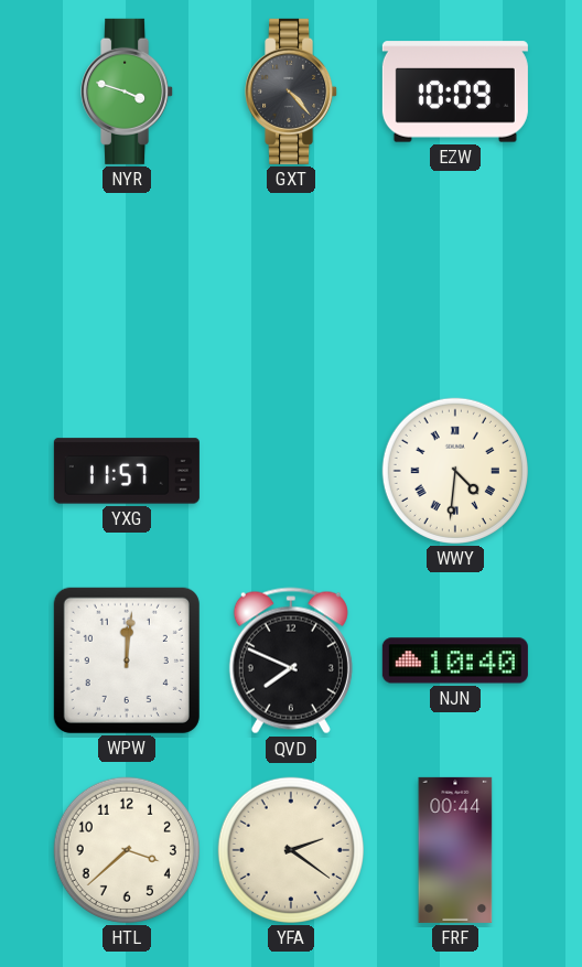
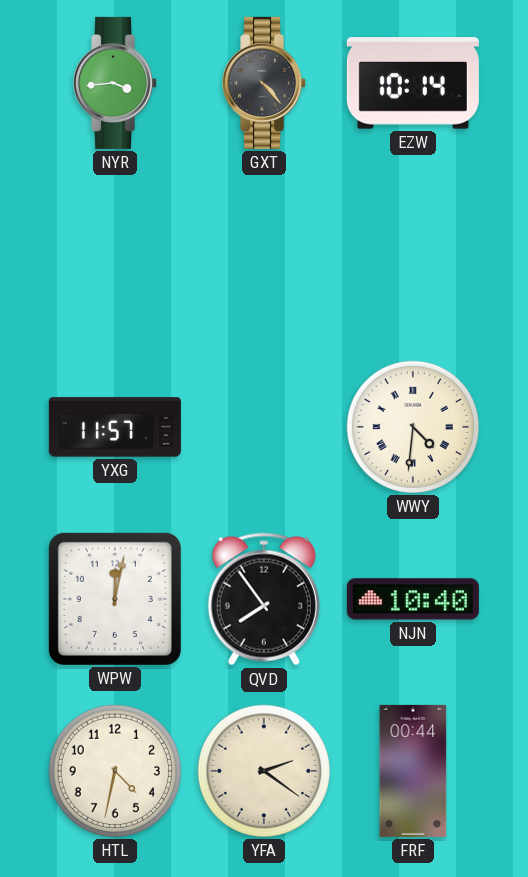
NYR: 3:48 -> 3:44
EZW: 10:09 -> 10:14
WPW: 12:01 -> 12:02
QVD: 7:49 -> 7:54
HTL: 3:38 -> 4:32
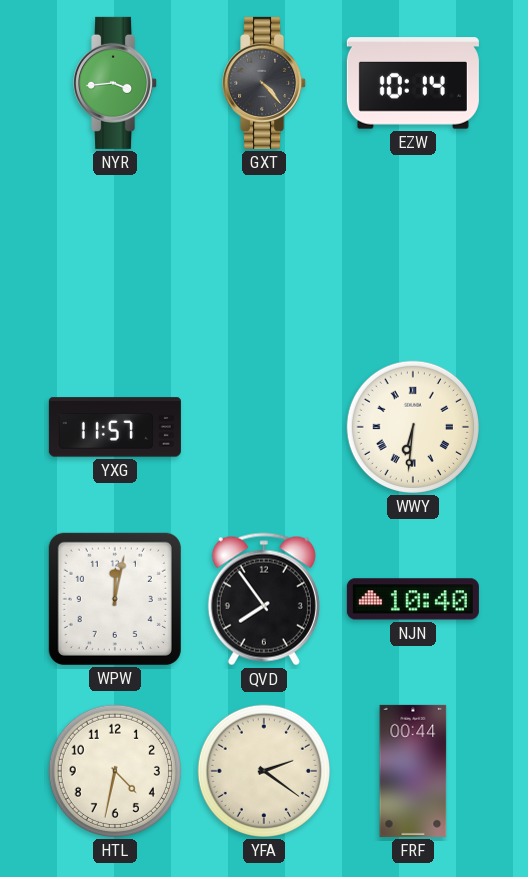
WWY: 4:31 -> 6:31
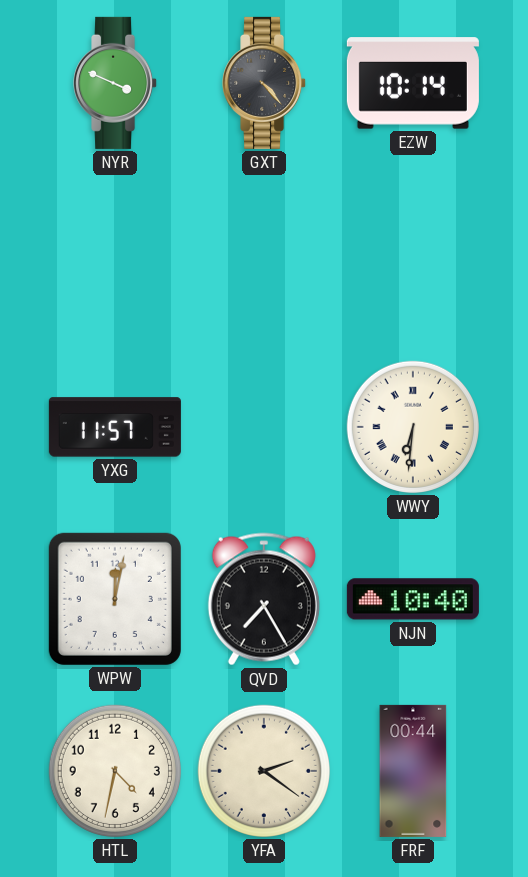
NYR: 3:44 -> 3:49
QVD: 7:54 -> 7:25
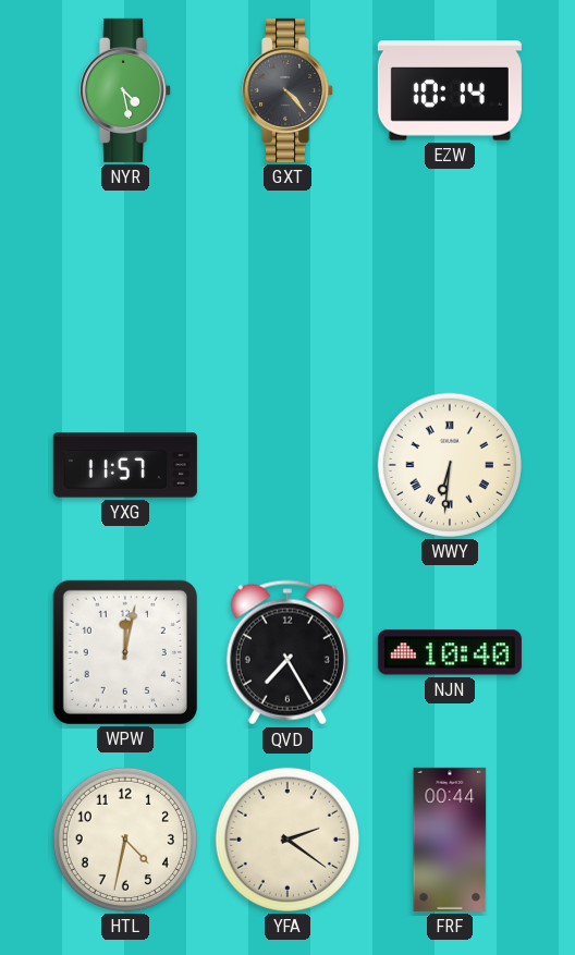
NYR: 3:49 -> 4:28
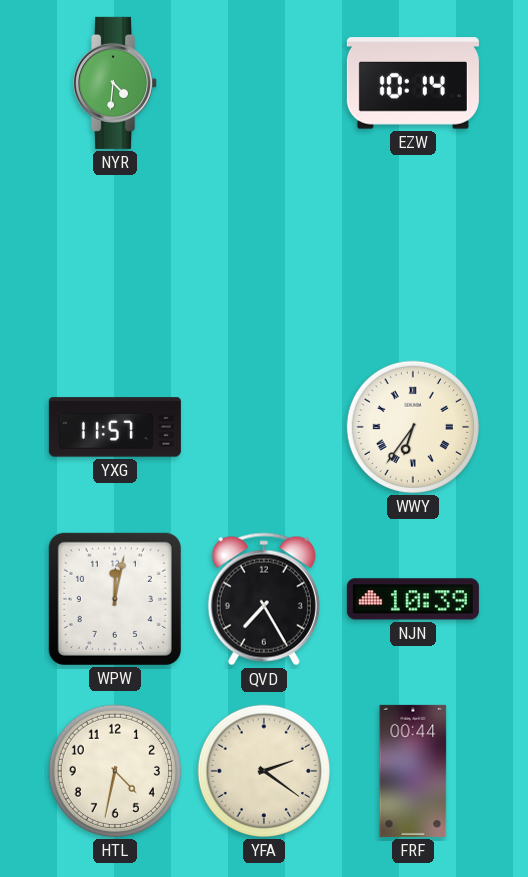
NYR: 4:28 -> 4:31
GXT: 4:23 -> none
WWY: 6:31 -> 6:36
NJN: 10:40 -> 10:39
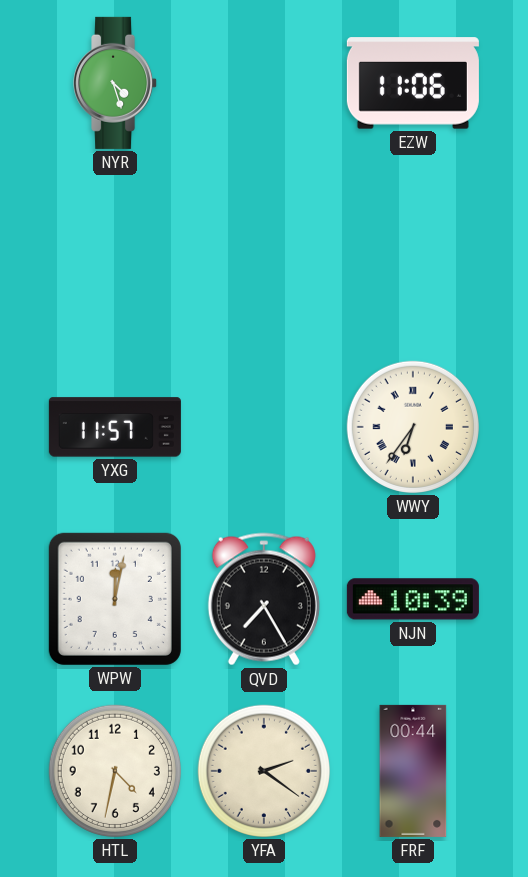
NYR: 4:31 -> 4:27
EZW: 10:14 -> 11:06
